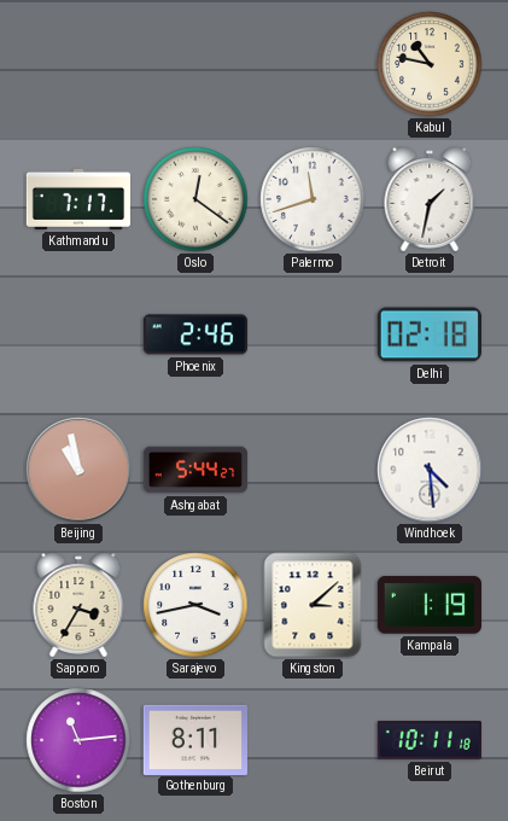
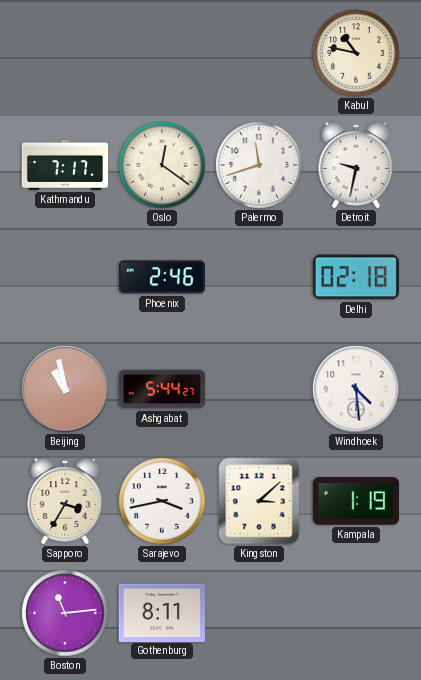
Detroit: 1:32 -> 9:32
Beirut: 10:11 -> none
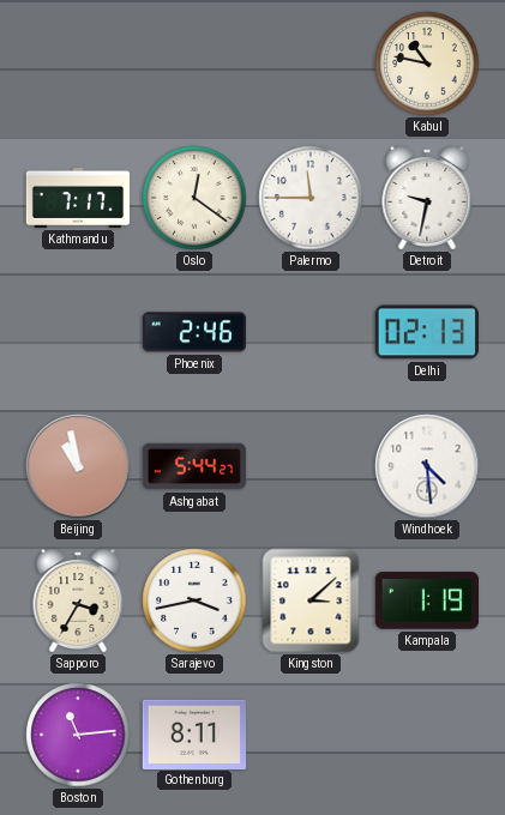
Palermo: 11:42 -> 11:45
Delhi: 02:18 -> 02:13
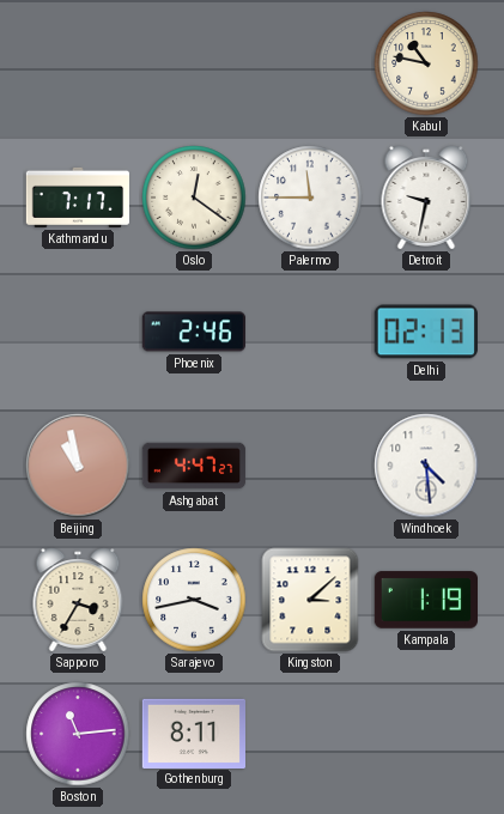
Ashgabat: 5:44 -> 4:47
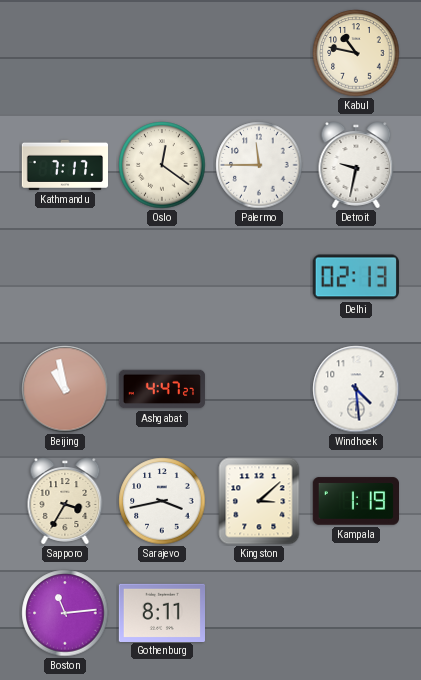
Phoenix: 2:46 -> none
